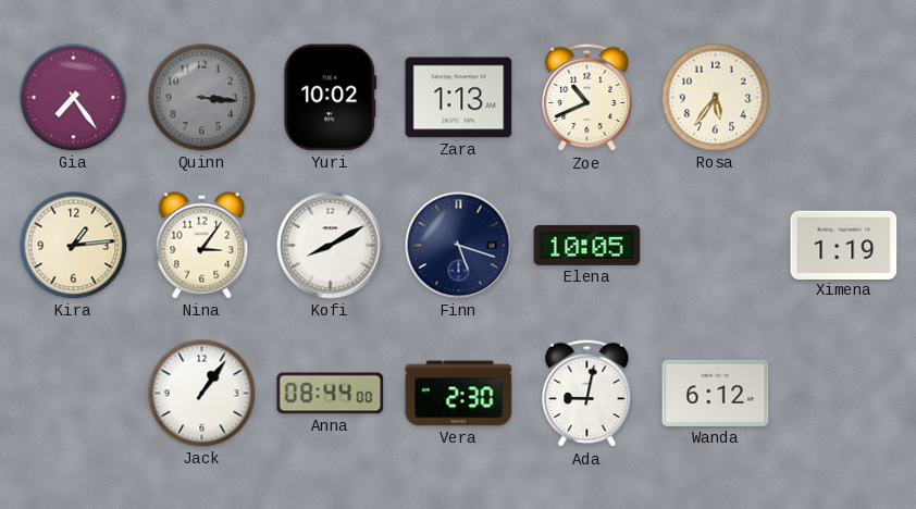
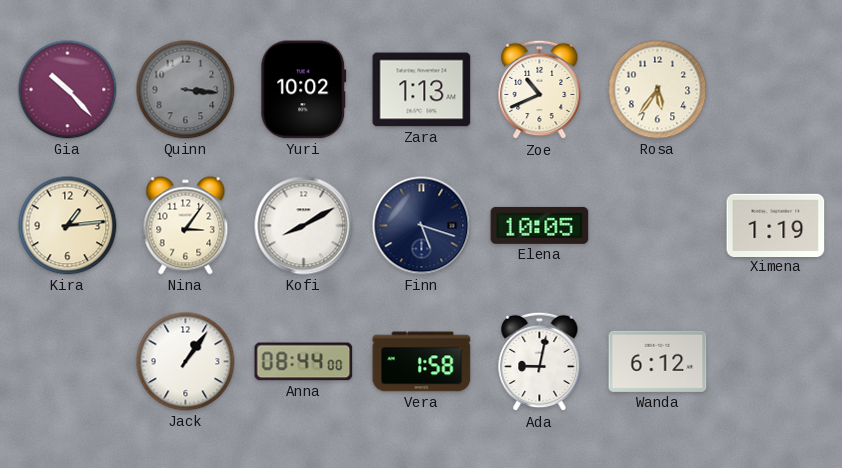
Gia: 7:24 -> 10:23
Vera: 2:30 -> 1:58
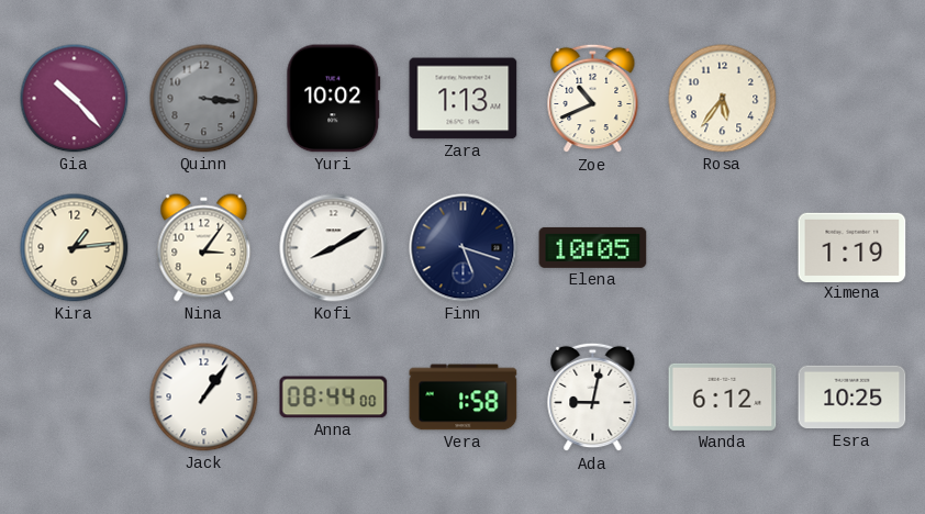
Esra: none -> 10:25
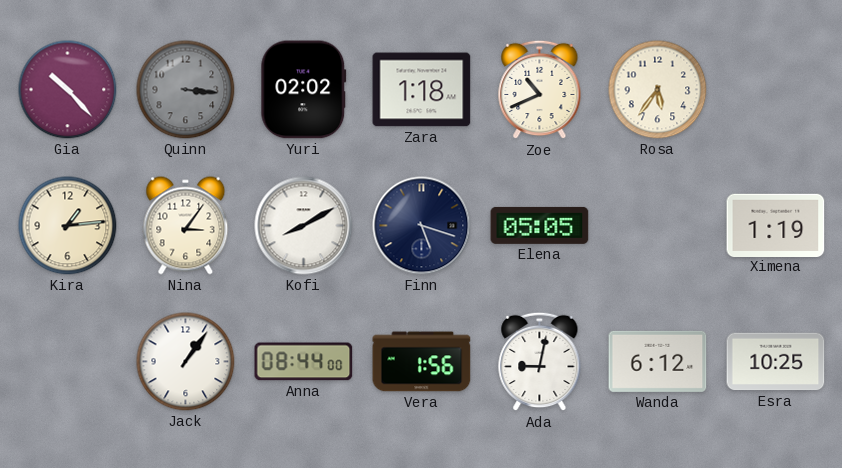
Yuri: 10:02 -> 02:02
Zara: 1:13 -> 1:18
Elena: 10:05 -> 05:05
Vera: 1:58 -> 1:56
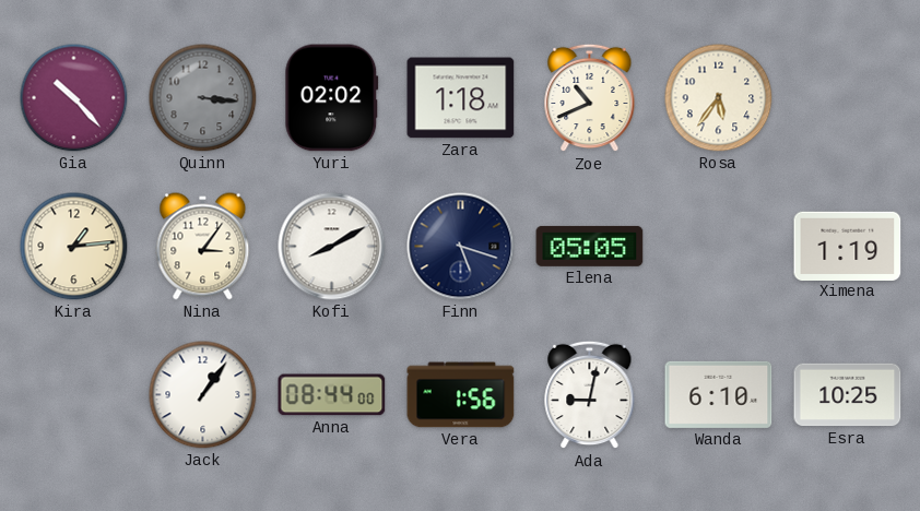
Wanda: 6:12 -> 6:10
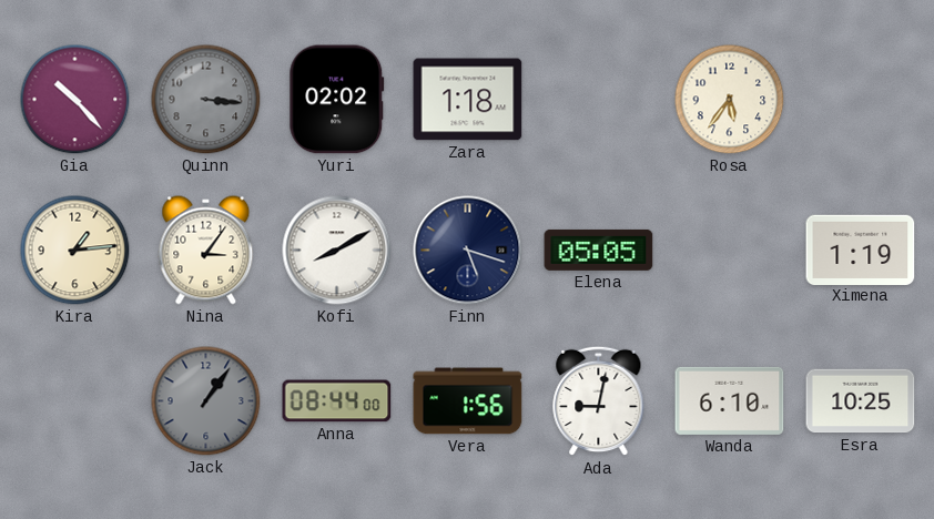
Zoe: 10:41 -> none
Jack dial: white -> grey
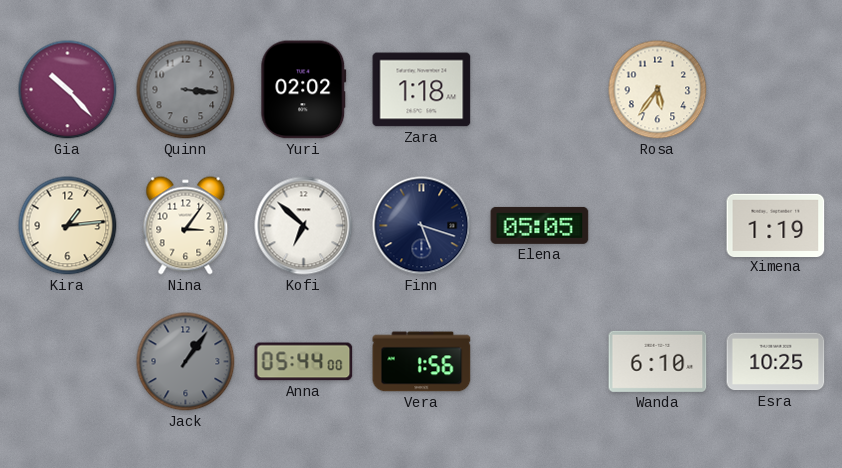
Kofi: 8:10 -> 6:52
Anna: 08:44 -> 05:44
Ada: 9:02 -> none
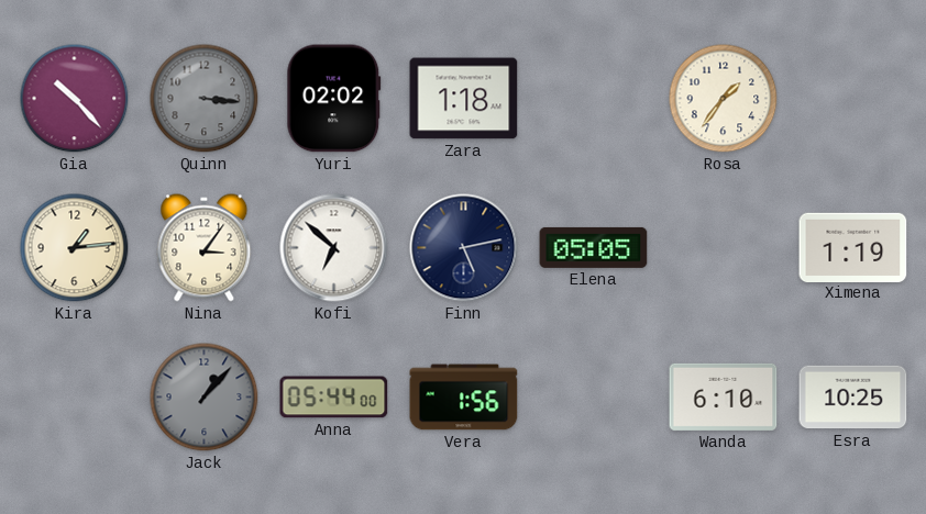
Rosa: 5:36 -> 1:36
Finn: 5:18 -> 5:13
Jack: 1:06 -> 1:07
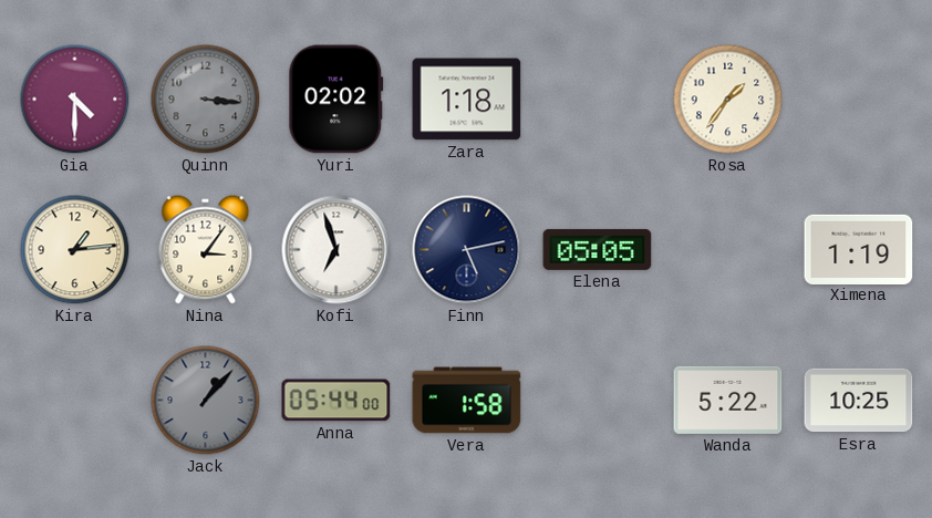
Gia: 10:23 -> 4:30
Kofi: 6:52 -> 6:57
Vera: 1:56 -> 1:58
Wanda: 6:10 -> 5:22
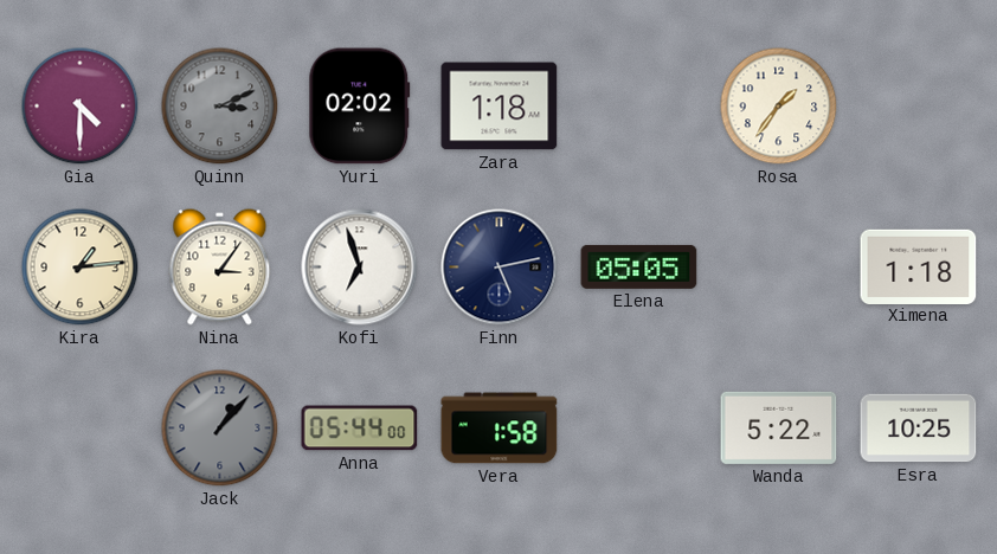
Quinn: 3:16 -> 3:11
Ximena: 1:19 -> 1:18
